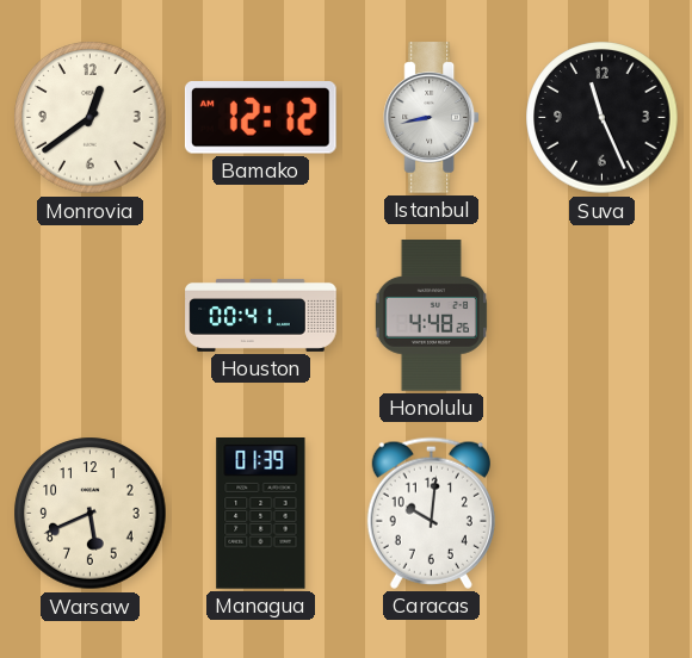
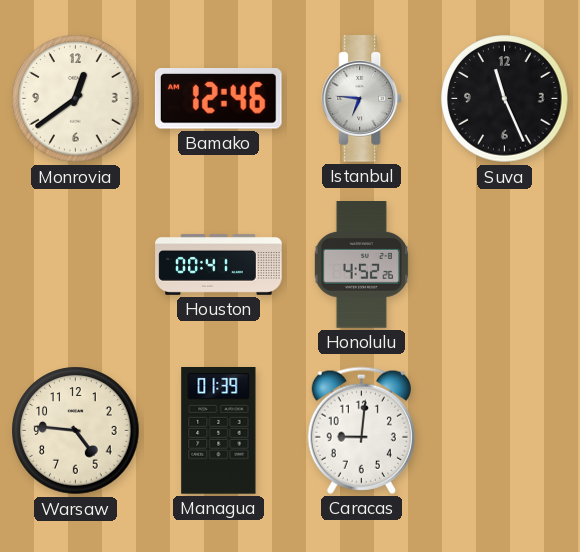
Bamako: 12:12 -> 12:46
Istanbul: 8:43 -> 6:46
Honolulu: 4:48 -> 4:52
Warsaw: 5:41 -> 4:46
Caracas: 10:01 -> 9:01
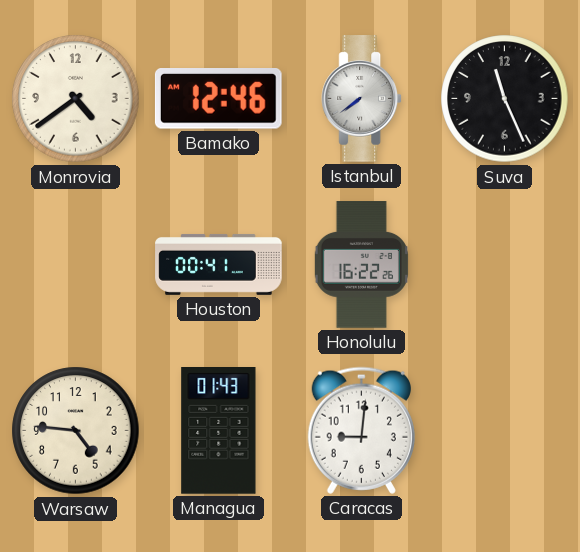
Monrovia: 12:39 -> 4:39
Istanbul: 6:46 -> 7:39
Honolulu: 4:52 -> 16:22
Managua: 01:39 -> 01:43
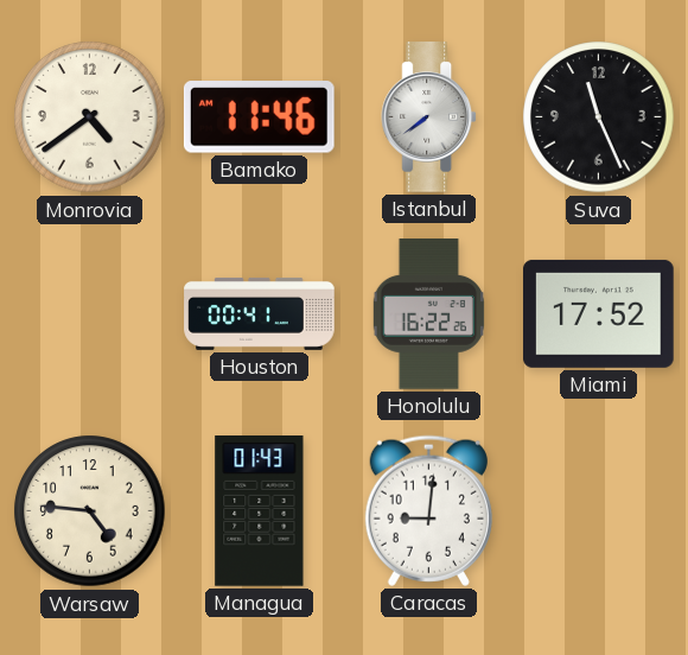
Bamako: 12:46 -> 11:46
Miami: none -> 17:52
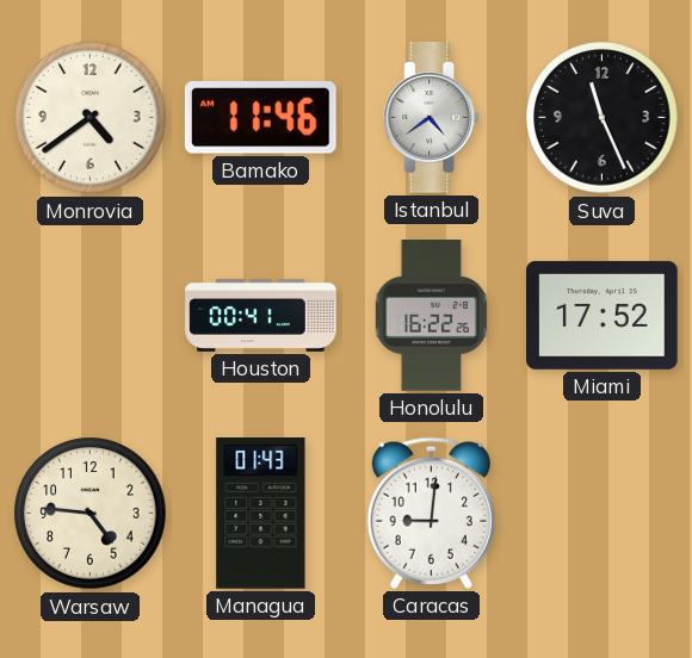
Istanbul: 7:39 -> 4:39
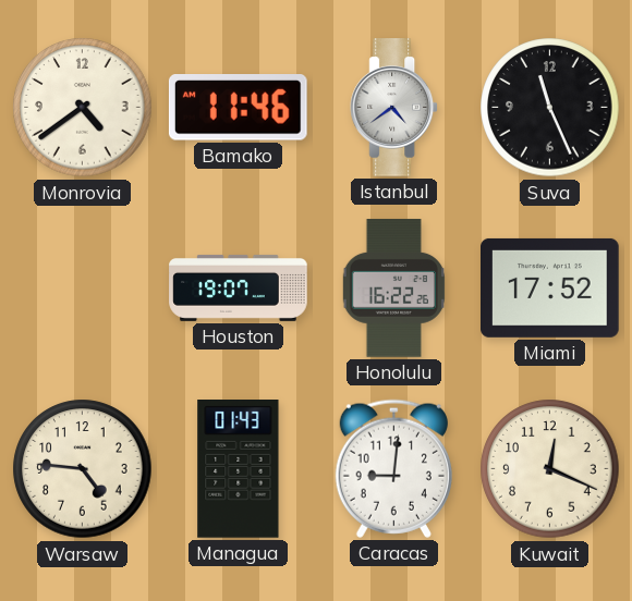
Houston: 00:41 -> 19:07
Kuwait: none -> 12:19
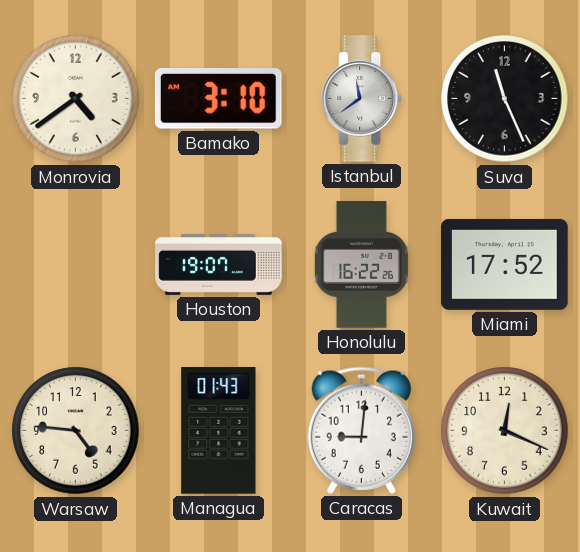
Bamako: 11:46 -> 3:10
Istanbul: 4:39 -> 11:39
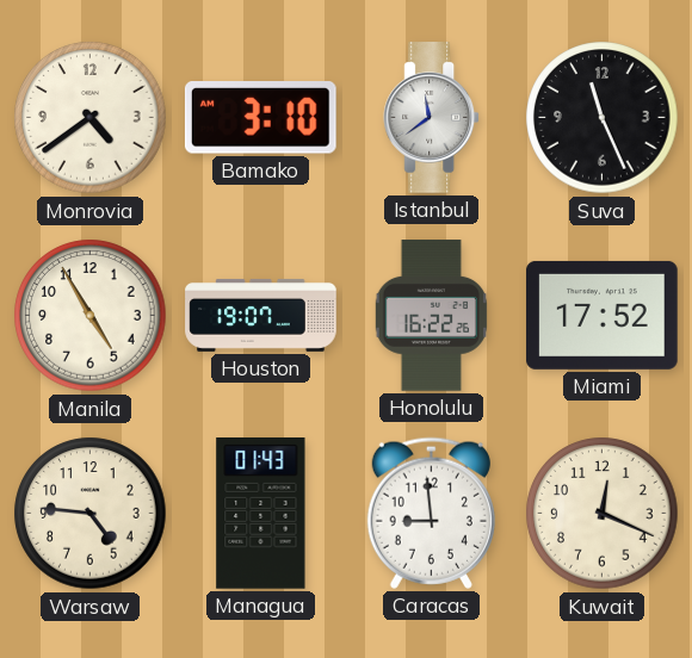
Manila: none -> 4:55
Caracas: 9:01 -> 8:59
